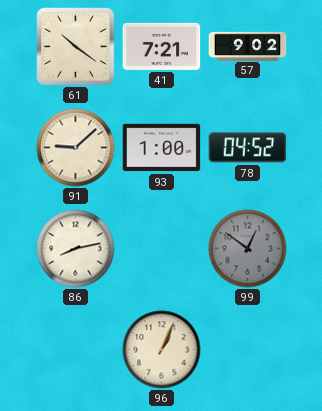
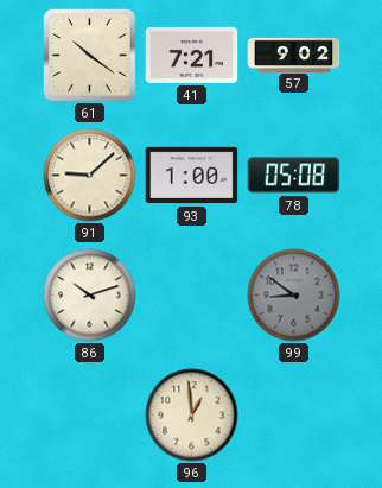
78: 04:52 -> 05:08
86: 8:13 -> 10:12
99: 12:51 -> 8:51
96: 1:04 -> 12:59
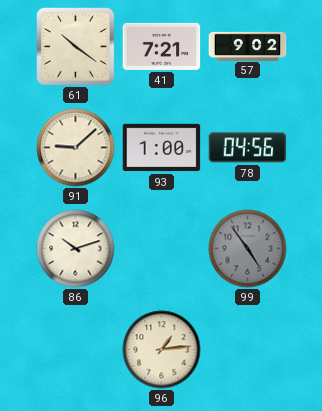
78: 05:08 -> 04:56
99: 8:51 -> 4:54
96: 12:59 -> 1:14
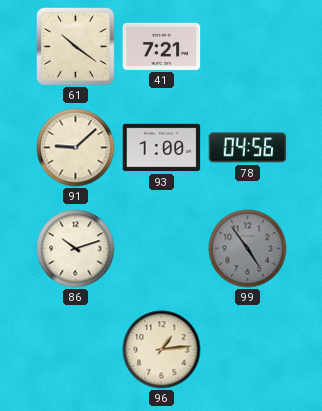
57: 9:02 -> none
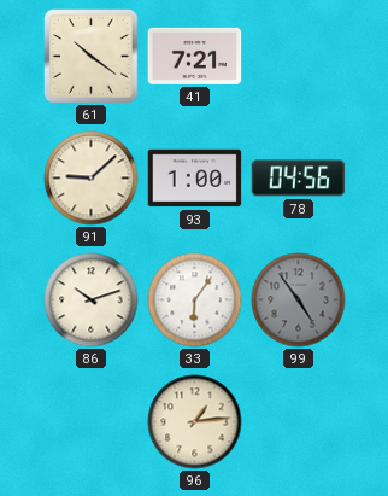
33: none -> 6:06
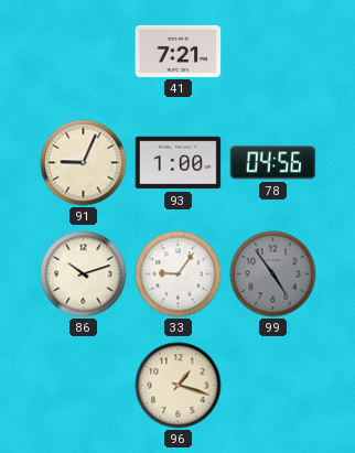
61: 10:21 -> none
91: 9:08 -> 9:04
33: 6:06 -> 9:06
96: 1:14 -> 1:18
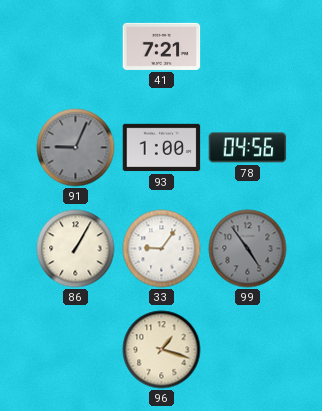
91 dial: cream -> grey
86: 10:12 -> 1:05
